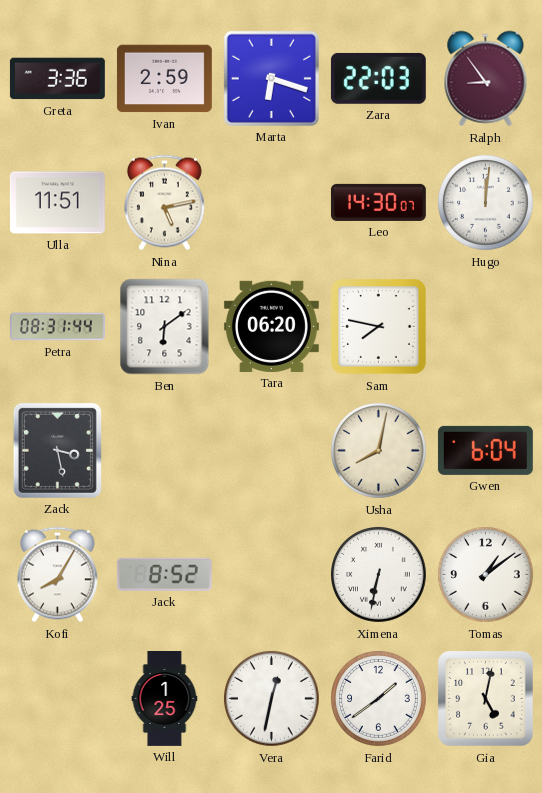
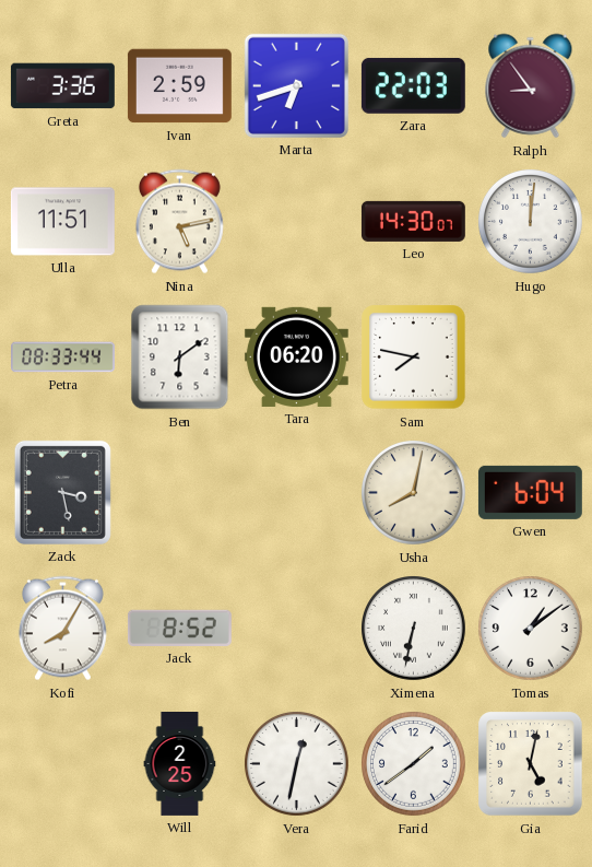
Marta: 6:18 -> 6:42
Petra: 08:31 -> 08:33
Will: 1:25 -> 2:25
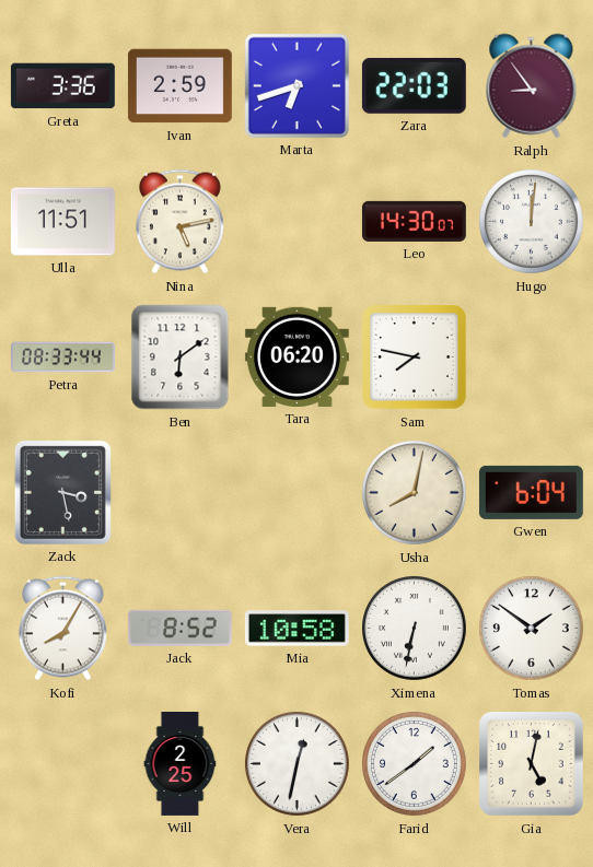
Mia: none -> 10:58
Tomas: 1:09 -> 1:51
